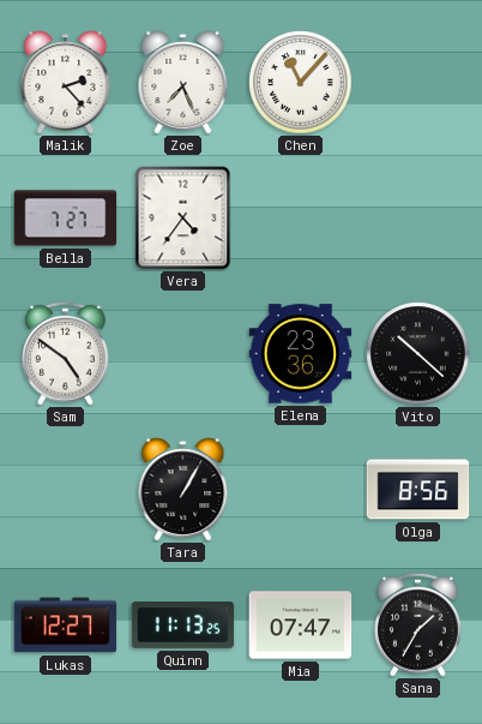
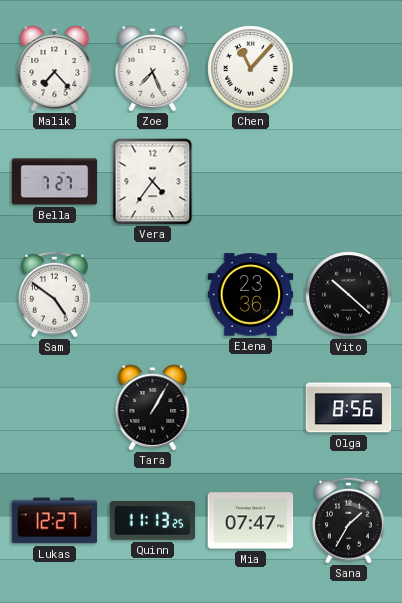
Malik: 2:23 -> 7:23
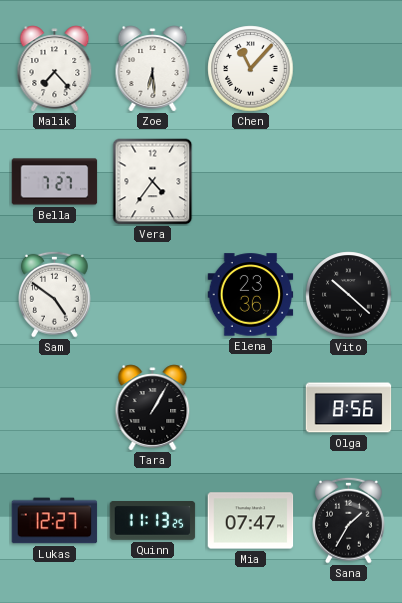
Zoe: 7:26 -> 6:29
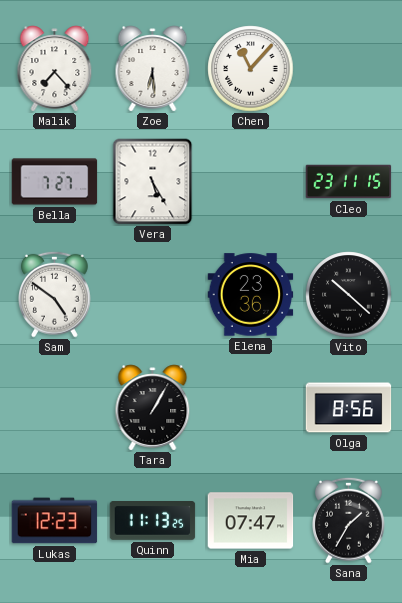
Vera: 4:36 -> 5:25
Cleo: none -> 23:11
Lukas: 12:27 -> 12:23
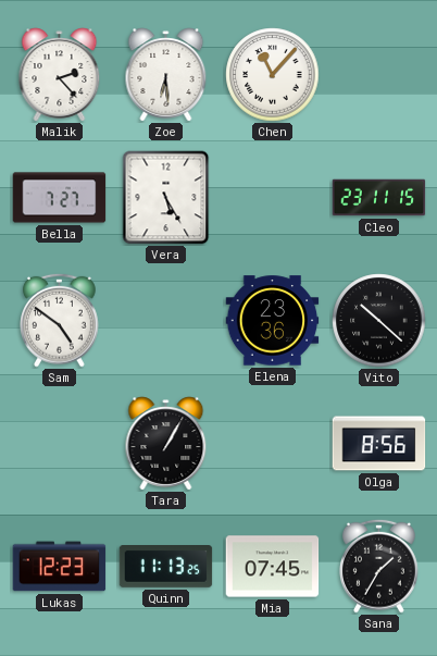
Malik: 7:23 -> 2:23
Mia: 07:47 -> 07:45
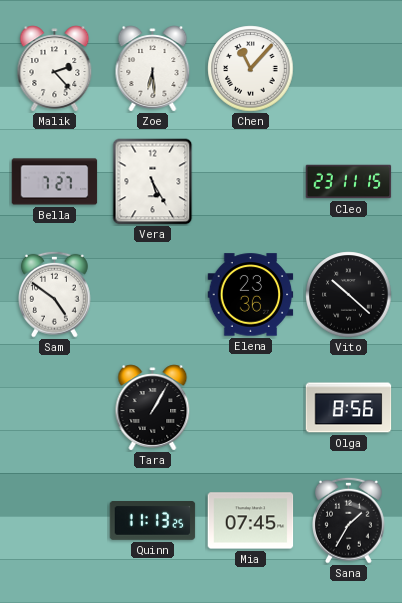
Lukas: 12:23 -> none
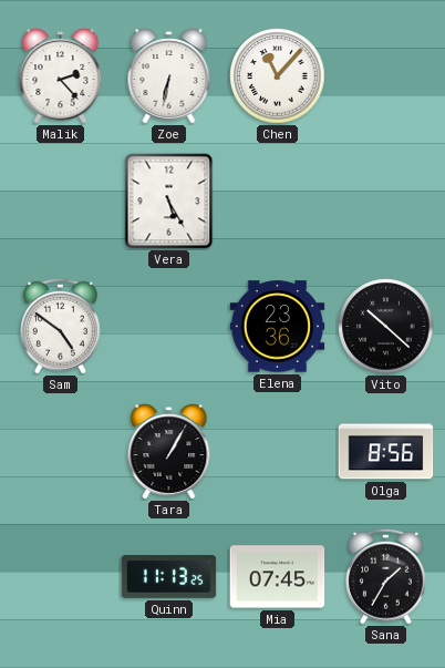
Zoe: 6:29 -> 6:32
Bella: 7:27 -> none
Cleo: 23:11 -> none
